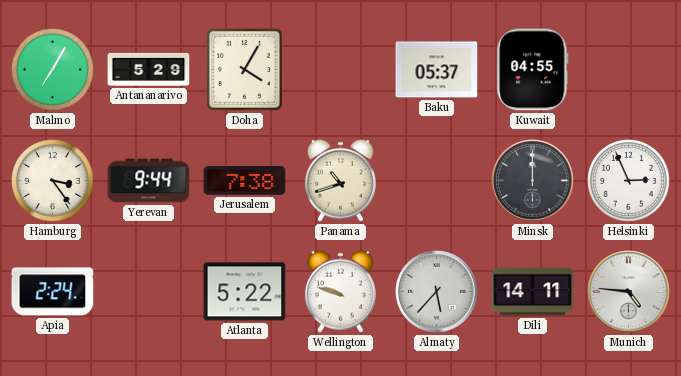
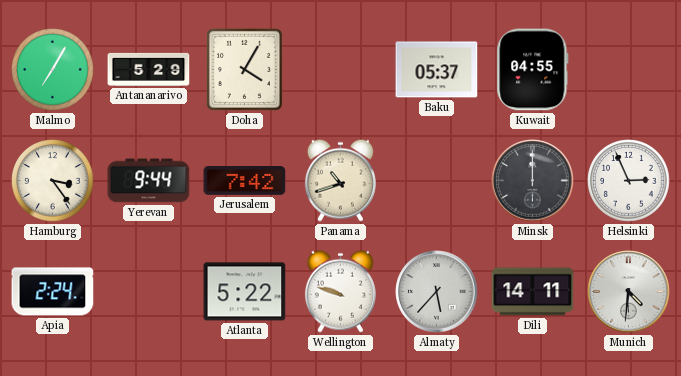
Jerusalem: 7:38 -> 7:42
Munich: 4:46 -> 4:31
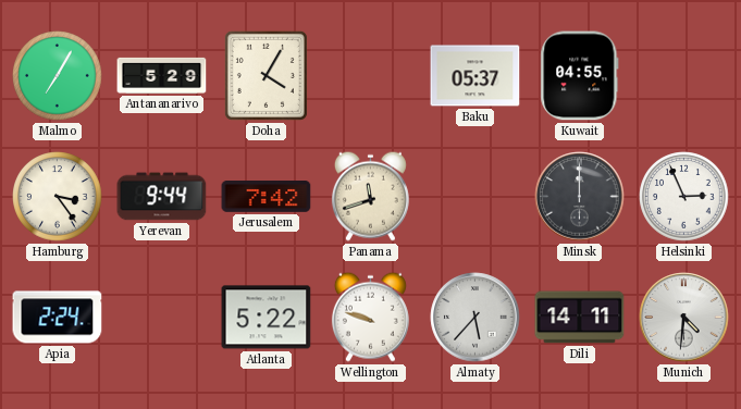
Panama: 10:42 -> 11:42
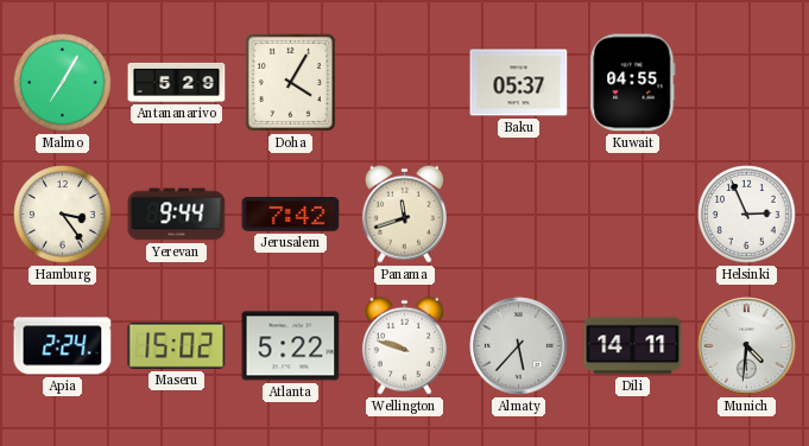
Minsk: 12:00 -> none
Maseru: none -> 15:02
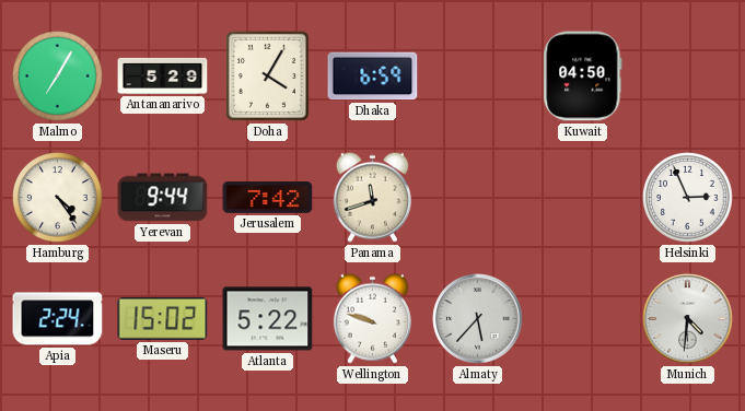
Dhaka: none -> 6:59
Baku: 05:37 -> none
Kuwait: 04:55 -> 04:50
Hamburg: 3:24 -> 4:24
Dili: 14:11 -> none
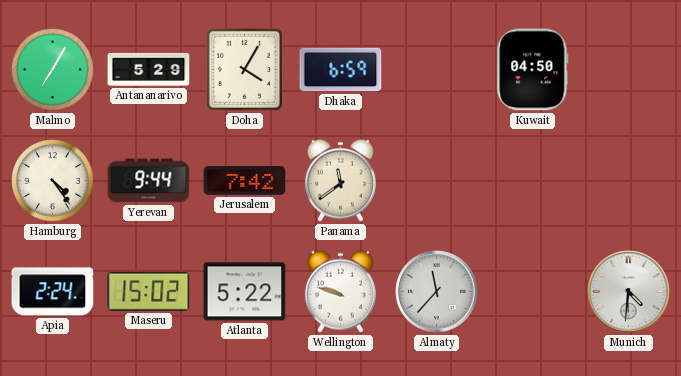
Panama: 11:42 -> 11:39
Helsinki: 2:56 -> none
Almaty: 5:37 -> 11:37
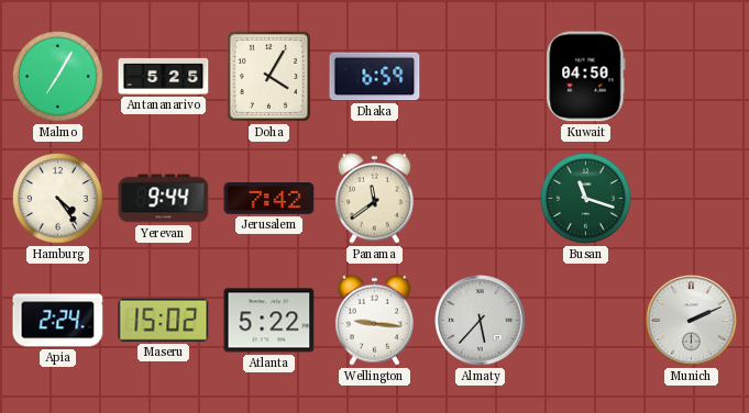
Antananarivo: 5:29 -> 5:25
Busan: none -> 11:18
Wellington: 9:48 -> 9:16
Almaty: 11:37 -> 5:37
Munich: 4:31 -> 2:11
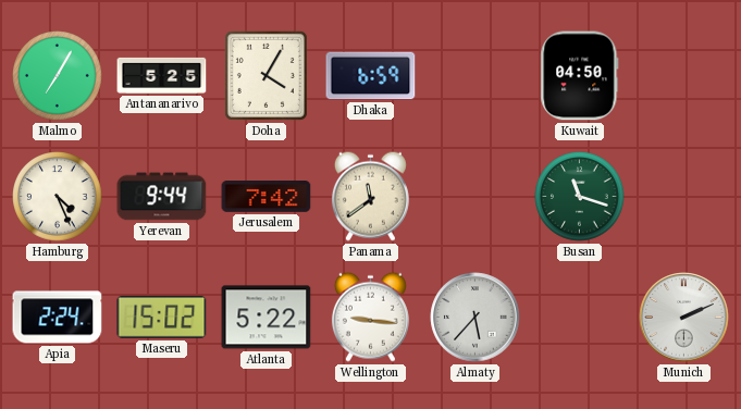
Hamburg: 4:24 -> 4:26
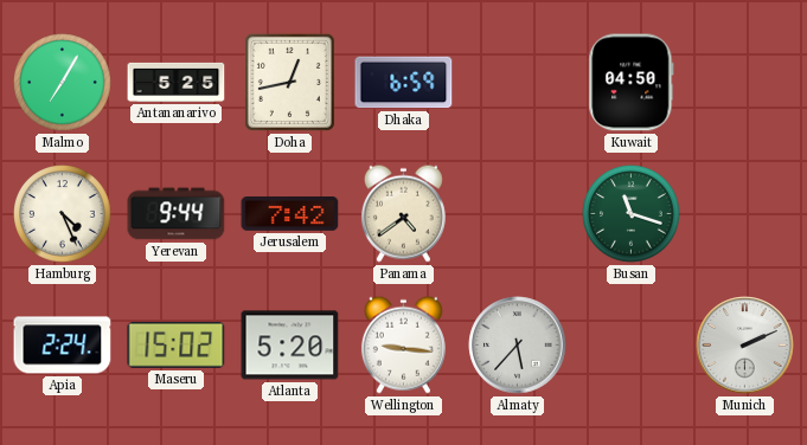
Doha: 4:05 -> 12:43
Panama: 11:39 -> 4:39
Atlanta: 5:22 -> 5:20
